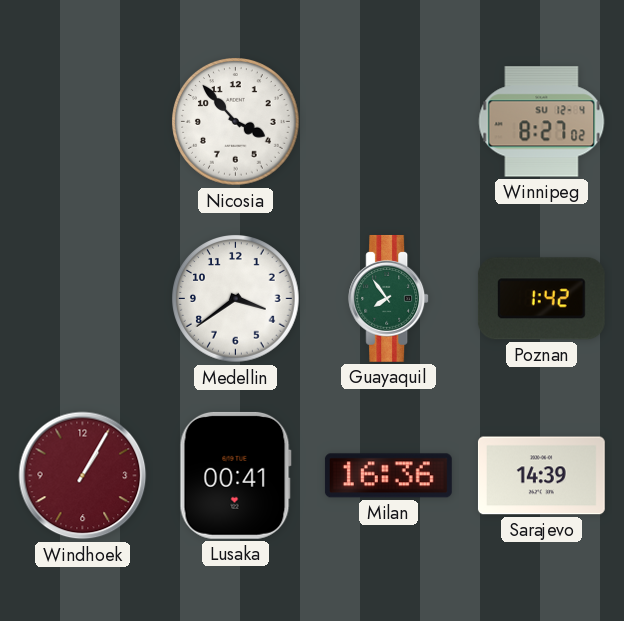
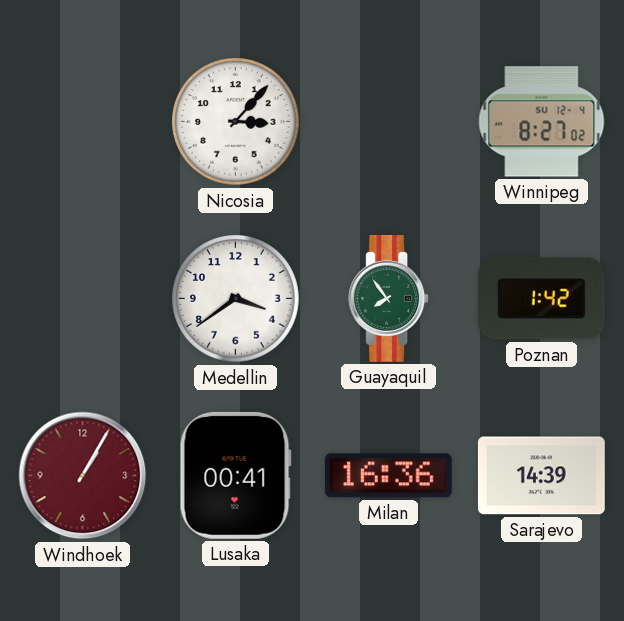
Nicosia: 3:53 -> 3:07
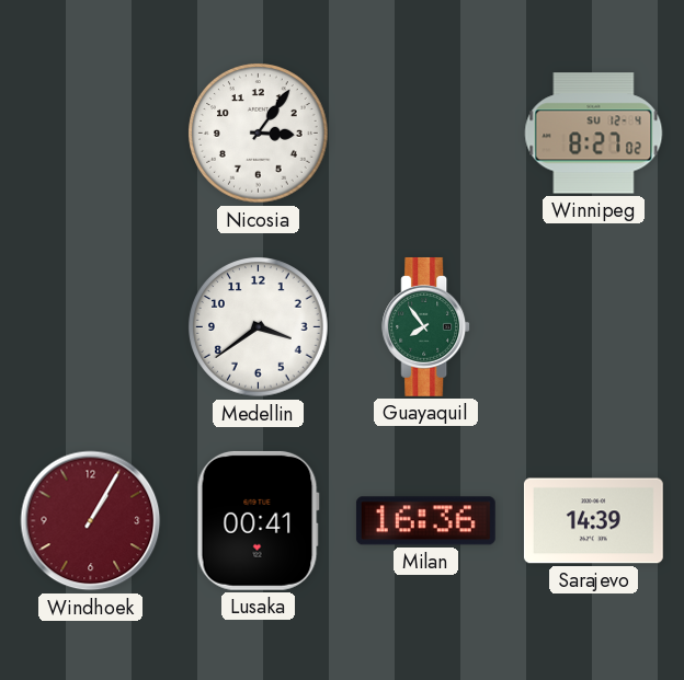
Nicosia: 3:07 -> 3:06
Poznan: 1:42 -> none
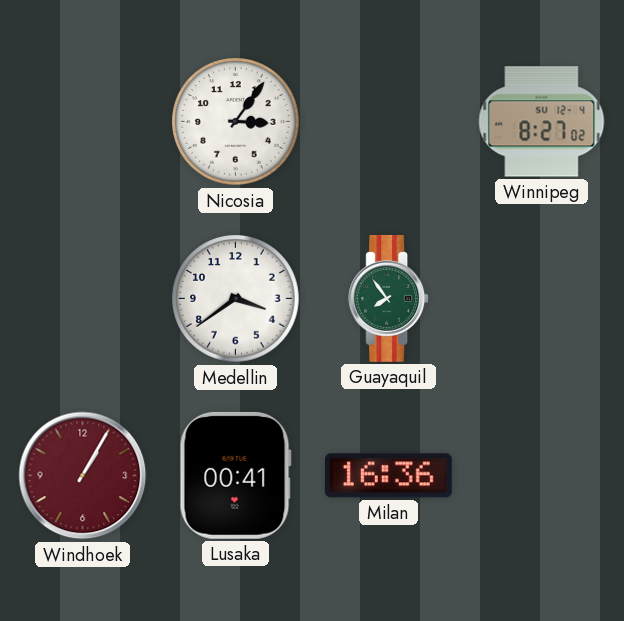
Sarajevo: 14:39 -> none
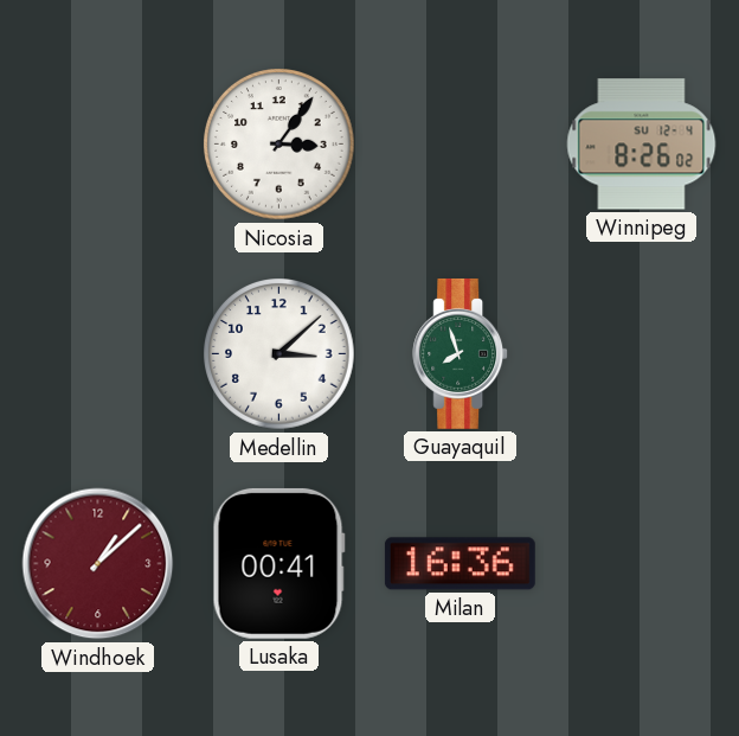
Winnipeg: 8:27 -> 8:26
Medellin: 3:39 -> 3:08
Guayaquil: 7:54 -> 7:57
Windhoek: 1:05 -> 1:08
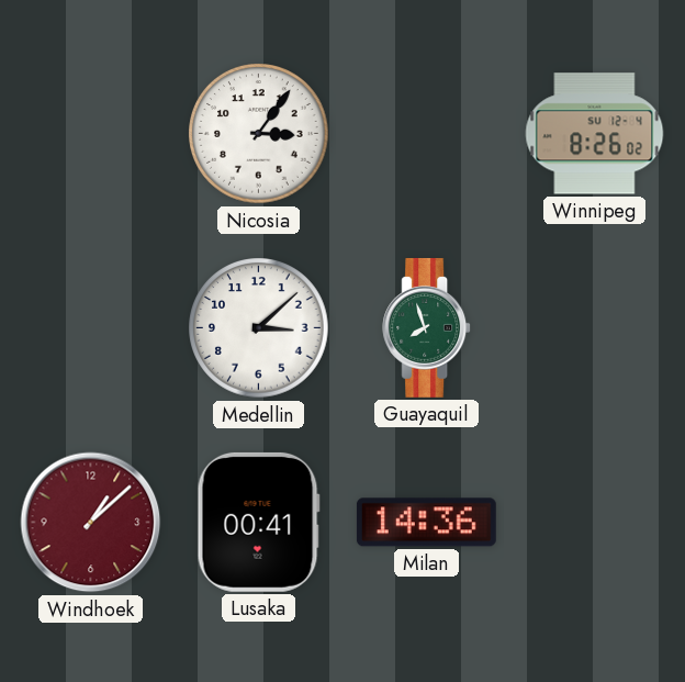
Milan: 16:36 -> 14:36
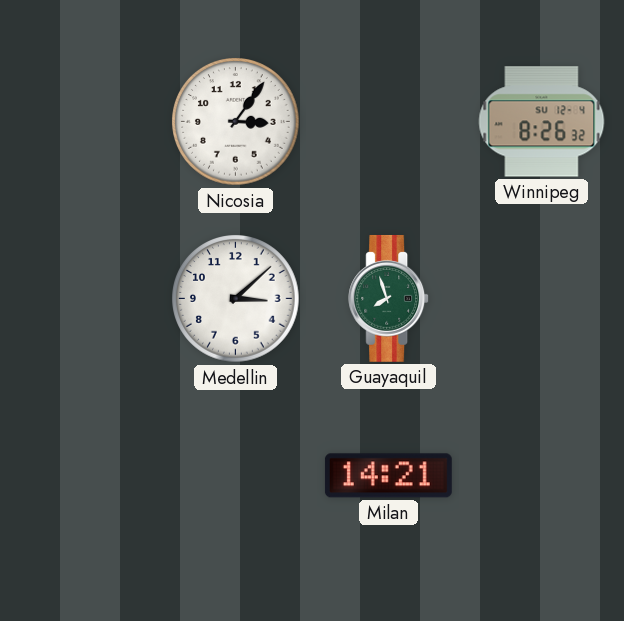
Winnipeg: 8:26:02 -> 8:26:32
Windhoek: 1:08 -> none
Lusaka: 00:41 -> none
Milan: 14:36 -> 14:21
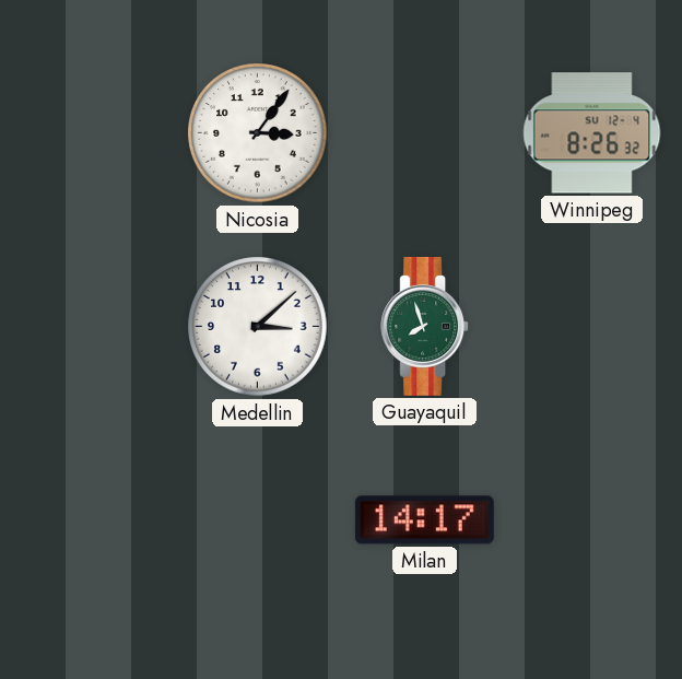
Milan: 14:21 -> 14:17
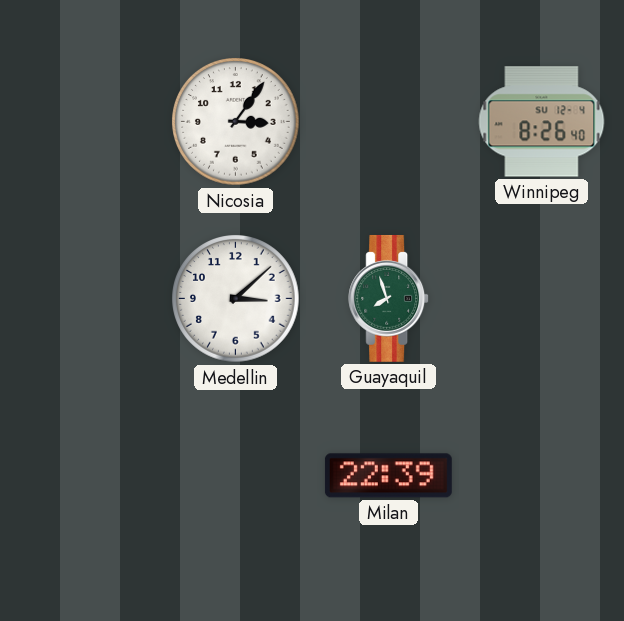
Winnipeg: 8:26:32 -> 8:26:40
Milan: 14:17 -> 22:39
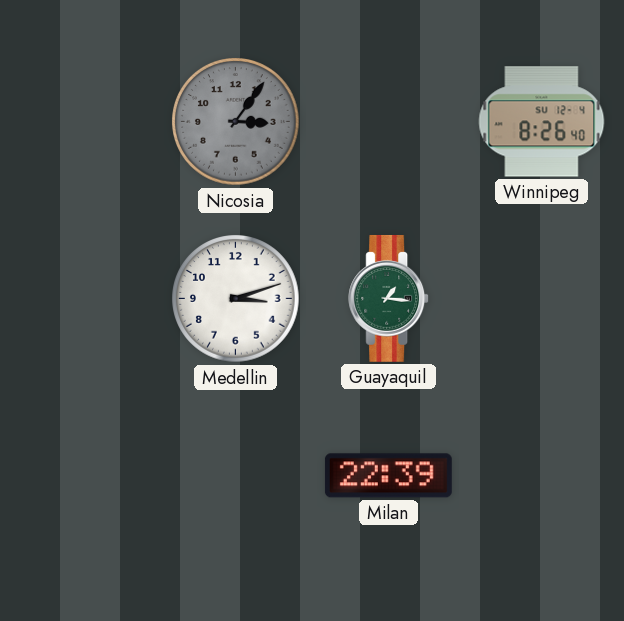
Nicosia dial: white -> grey
Medellin: 3:08 -> 3:12
Guayaquil: 7:57 -> 1:16
